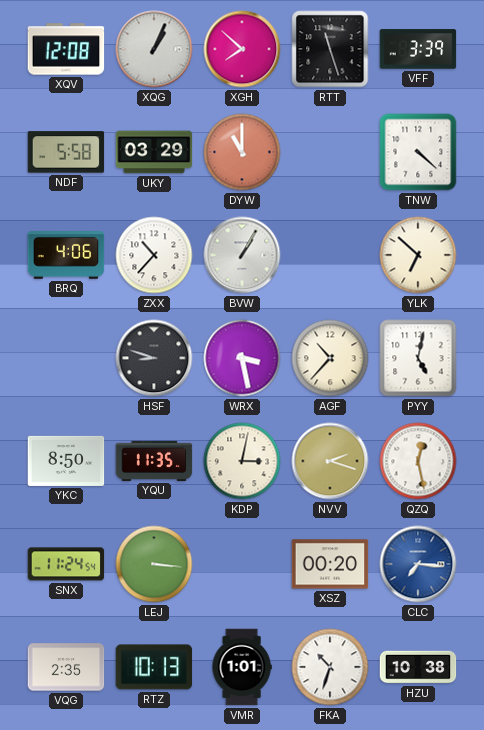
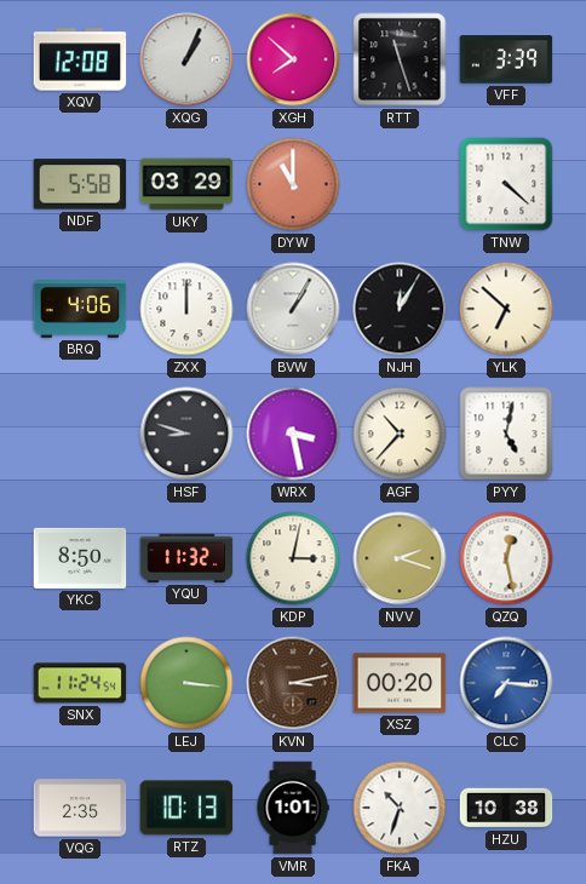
ZXX: 10:37 -> 12:00
NJH: none -> 12:05
YQU: 11:35 -> 11:32
KVN: none -> 3:13
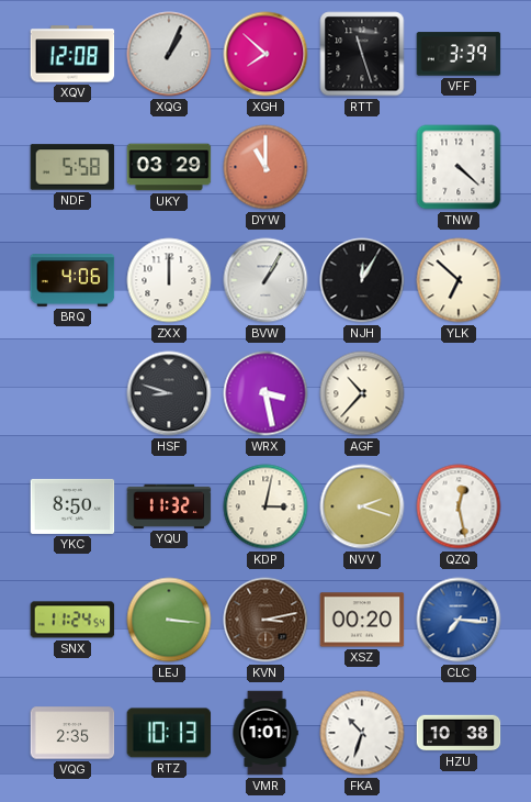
PYY: 5:02 -> none
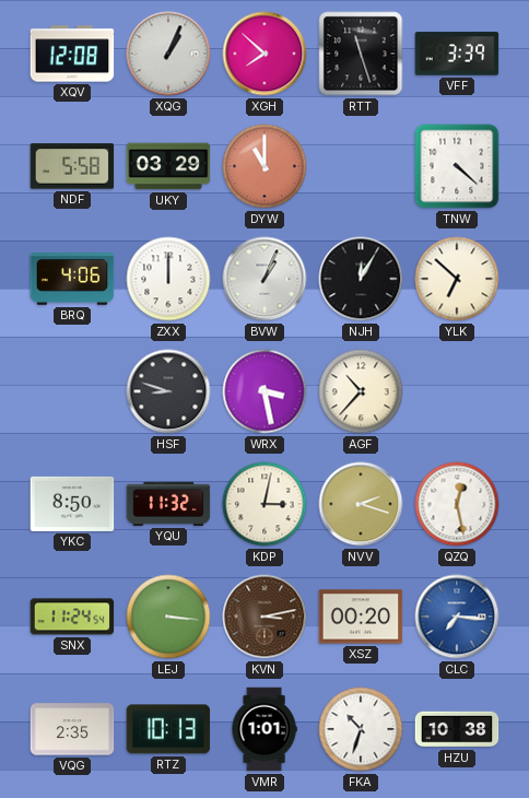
BVW: 1:05 -> 1:04
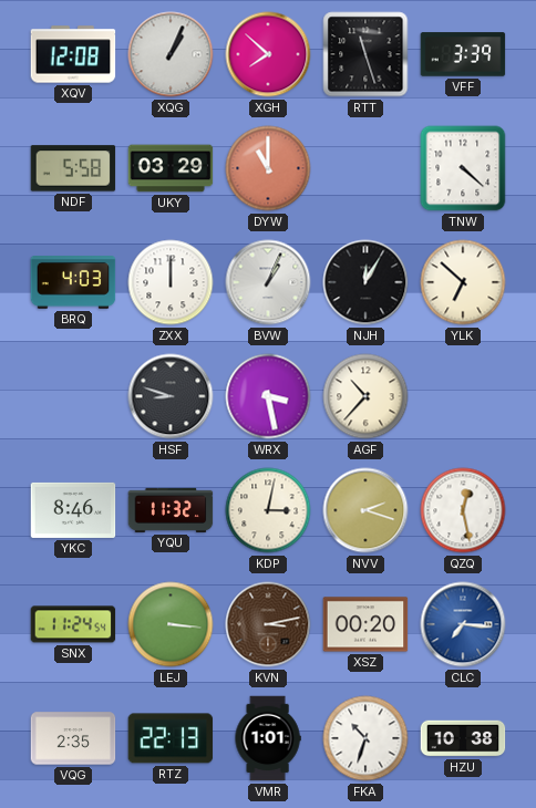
BRQ: 4:06 -> 4:03
YKC: 8:50 -> 8:46
RTZ: 10:13 -> 22:13
